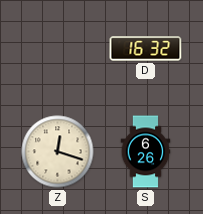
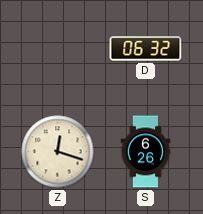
D: 16:32 -> 06:32
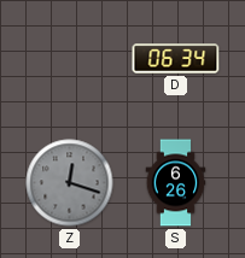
D: 06:32 -> 06:34
Z dial: cream -> grey
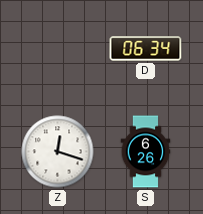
Z dial: grey -> white
